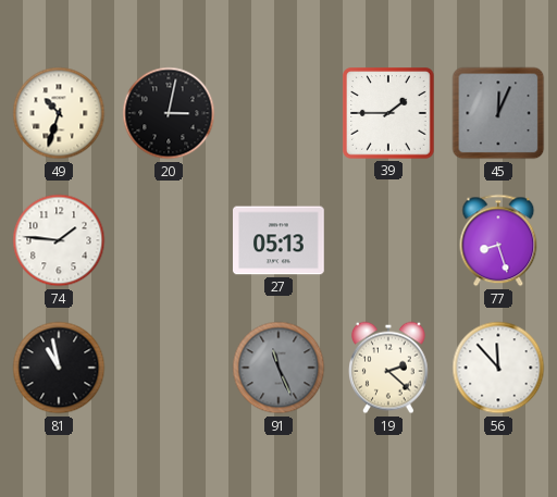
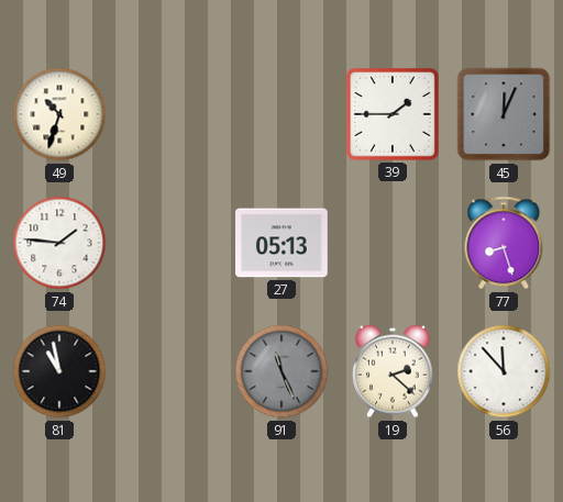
20: 3:02 -> none
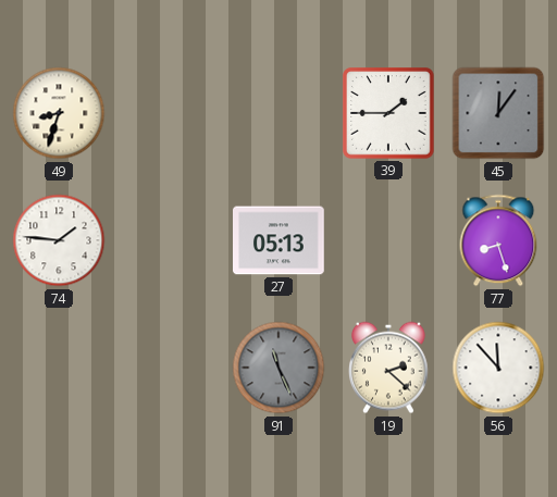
49: 10:33 -> 8:33
45: 12:04 -> 12:06
81: 10:58 -> none
